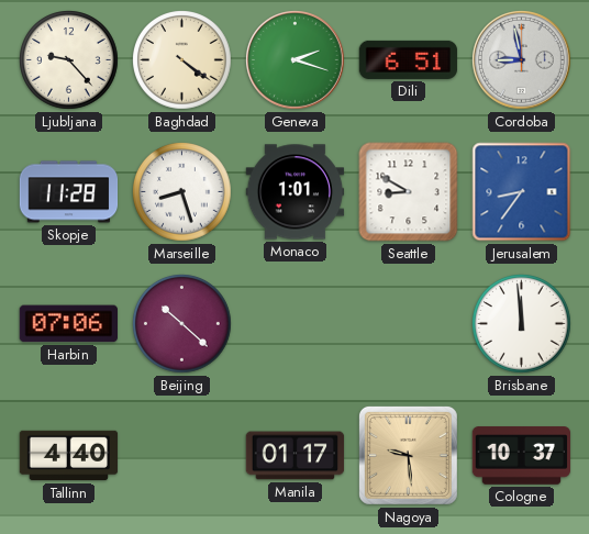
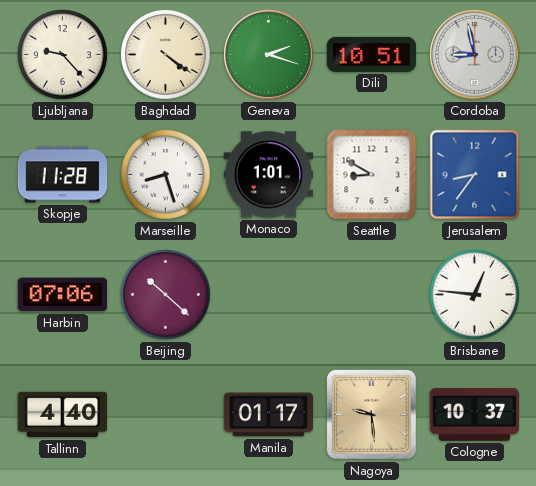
Dili: 6:51 -> 10:51
Brisbane: 11:59 -> 12:46
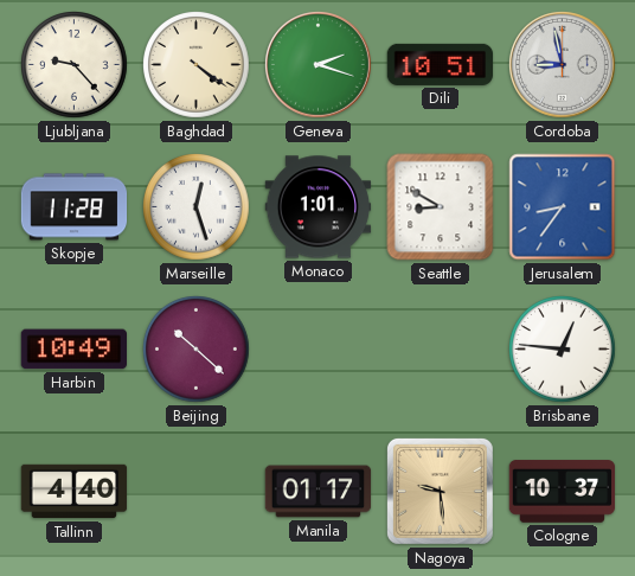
Marseille: 8:27 -> 12:27
Harbin: 07:06 -> 10:49
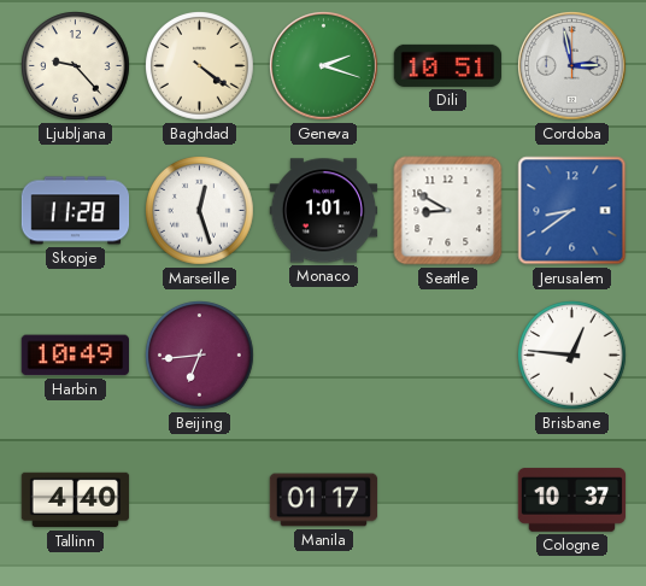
Cordoba: 8:58 -> 2:58
Jerusalem: 8:36 -> 8:39
Beijing: 10:22 -> 6:44
Nagoya: 9:29 -> none
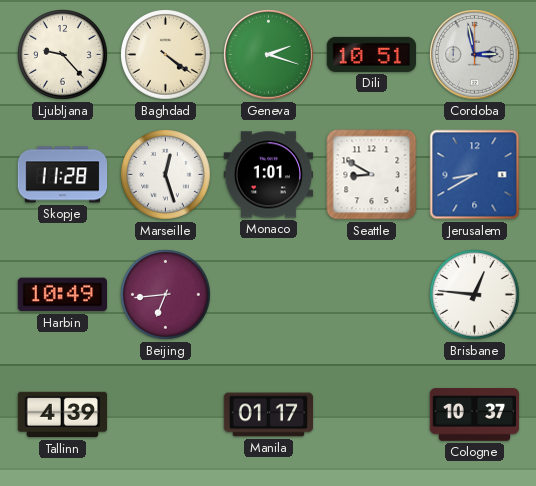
Jerusalem: 8:39 -> 8:40
Tallinn: 4:40 -> 4:39
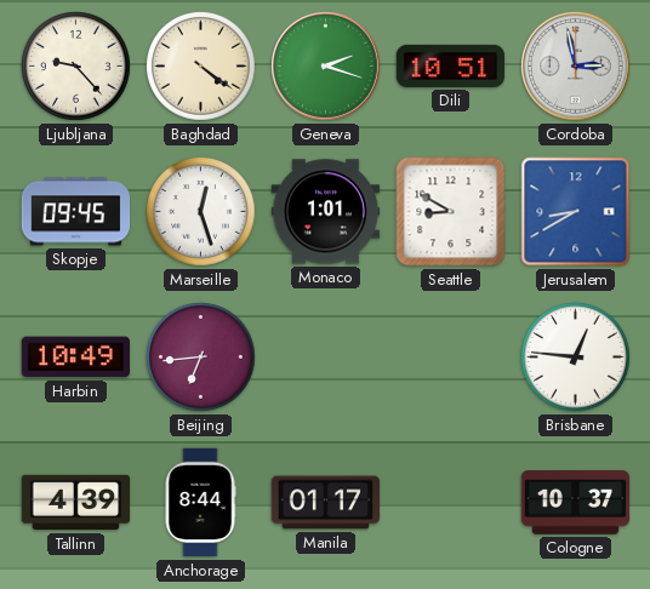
Skopje: 11:28 -> 09:45
Anchorage: none -> 8:44
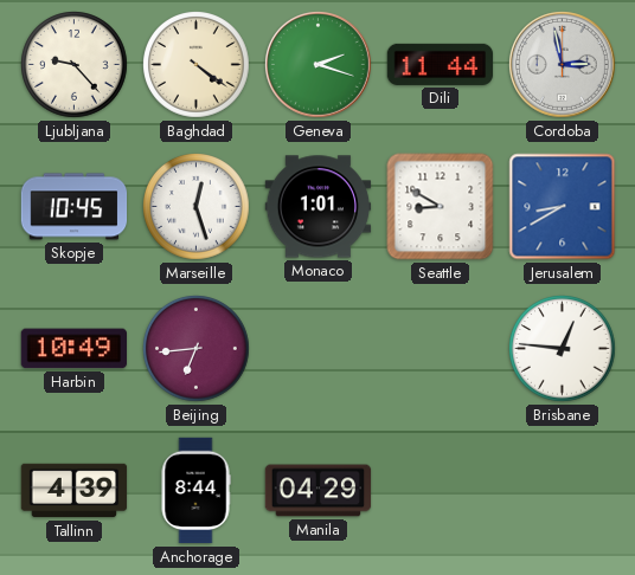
Dili: 10:51 -> 11:44
Skopje: 09:45 -> 10:45
Manila: 01:17 -> 04:29
Cologne: 10:37 -> none
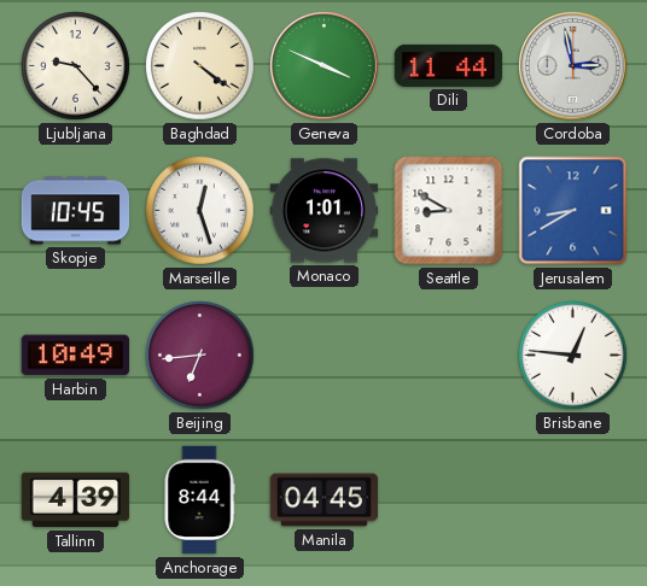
Geneva: 2:18 -> 3:49
Manila: 04:29 -> 04:45
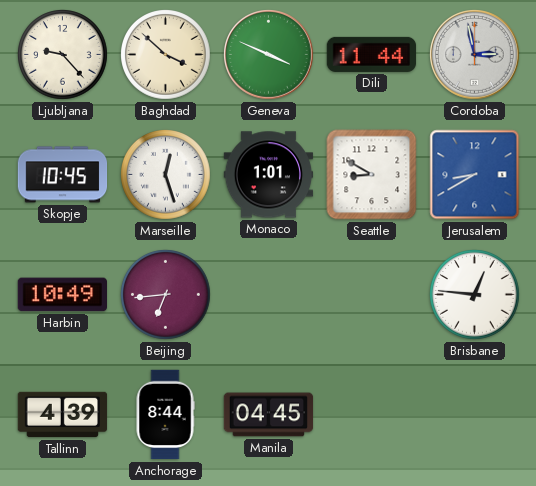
Baghdad: 4:21 -> 3:52
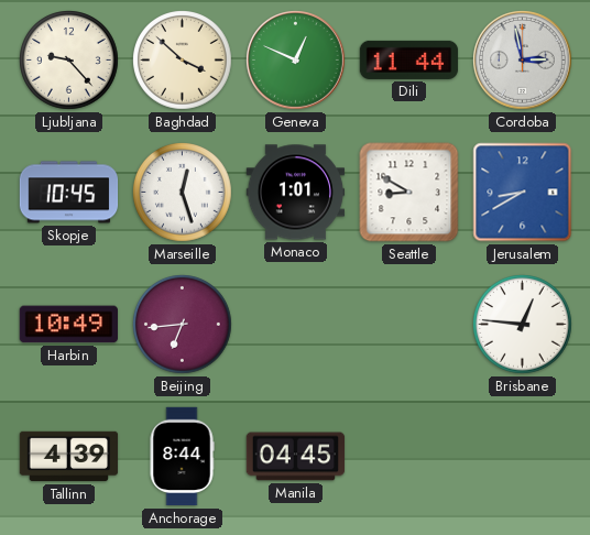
Geneva: 3:49 -> 12:49
